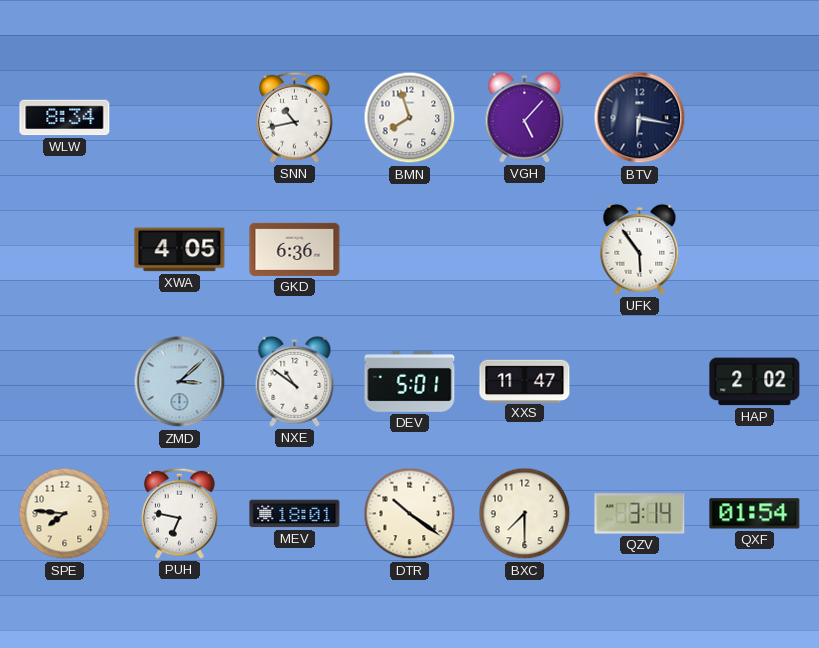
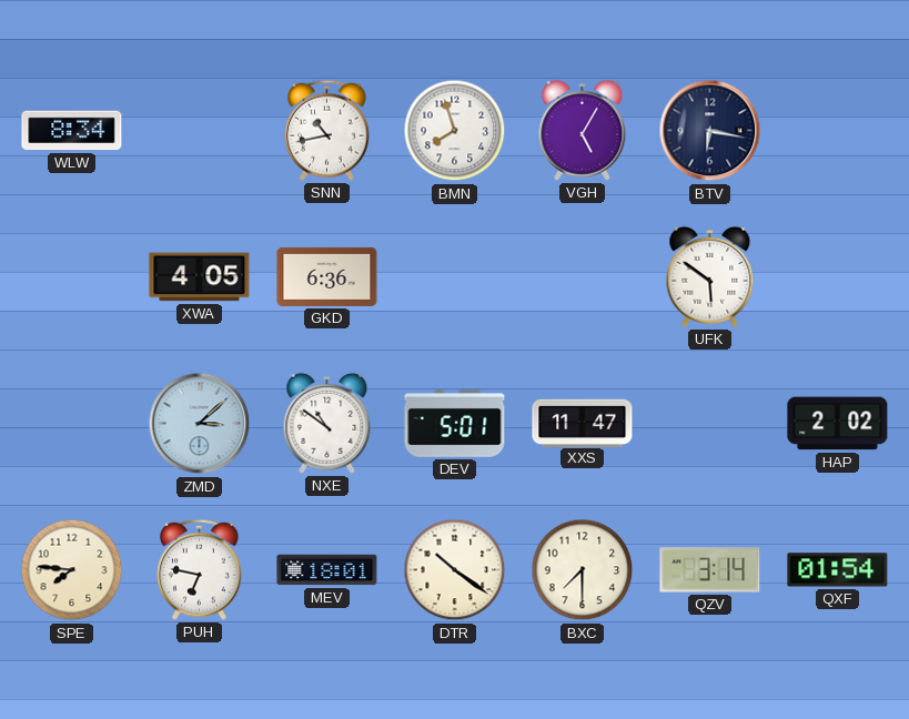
VGH: 5:07 -> 5:05
UFK: 5:54 -> 5:51
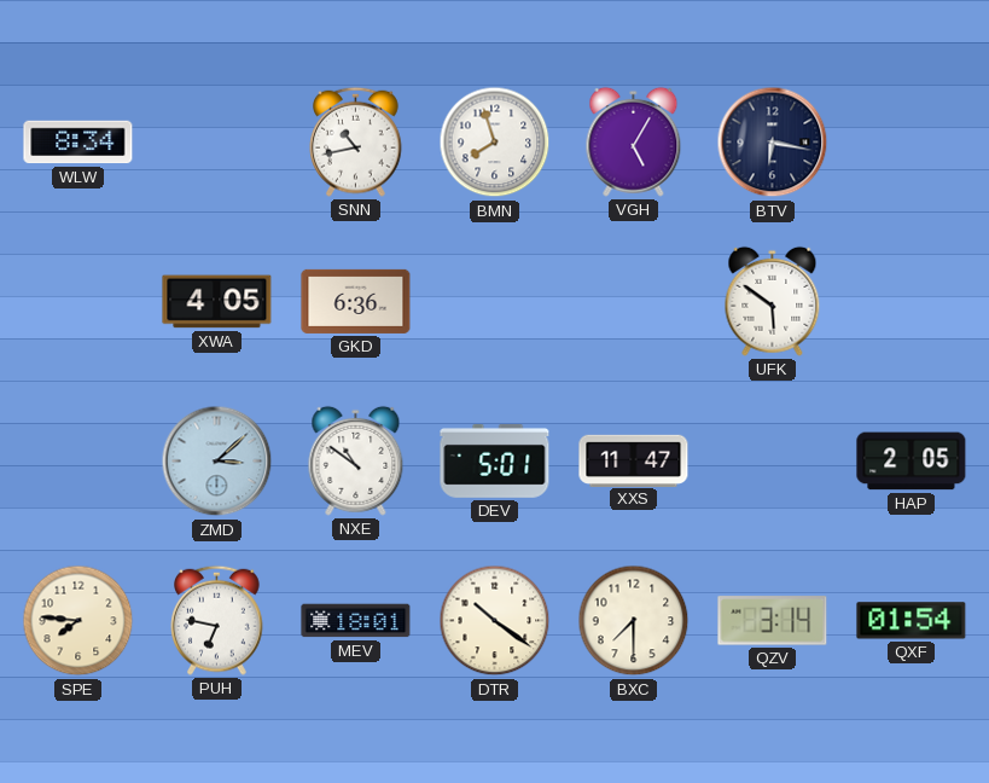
HAP: 2:02 -> 2:05
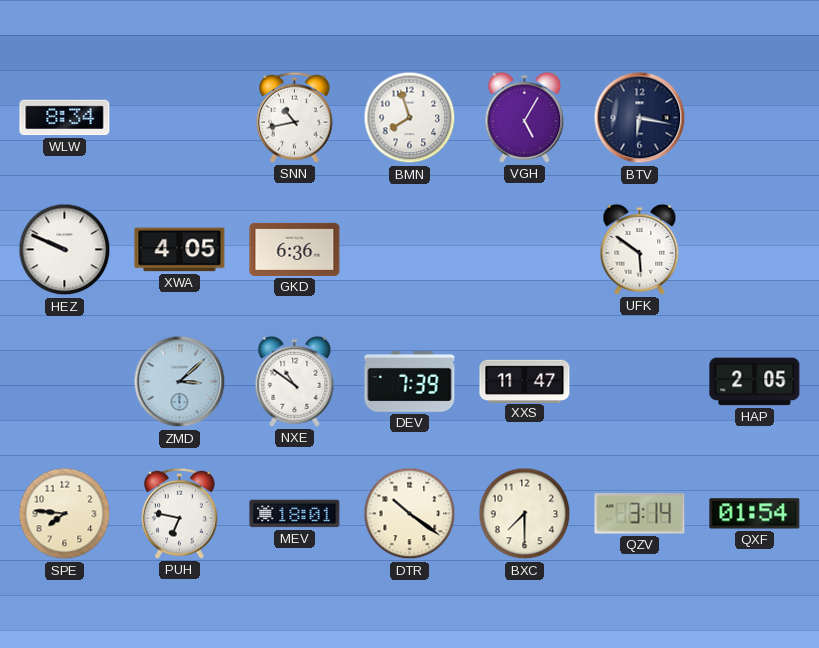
HEZ: none -> 9:49
DEV: 5:01 -> 7:39
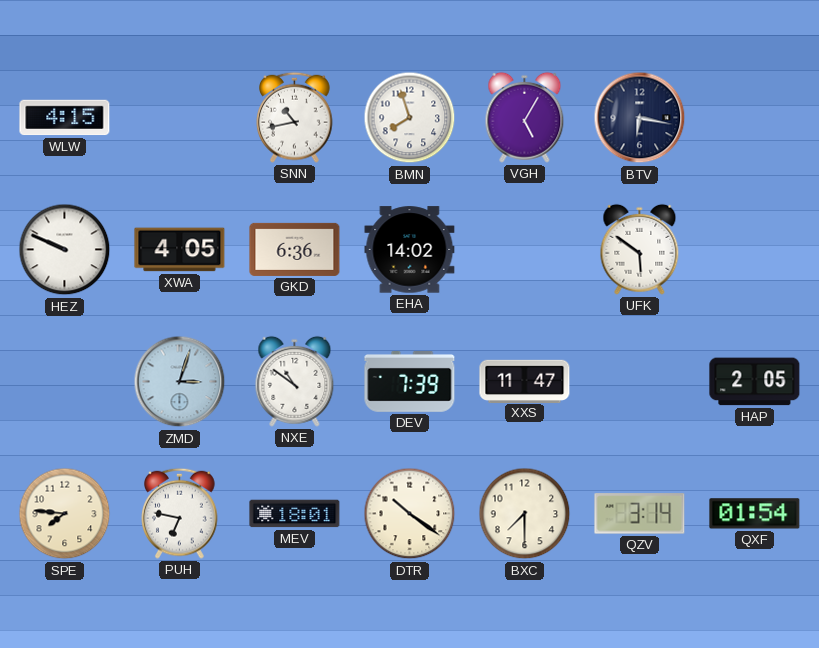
WLW: 8:34 -> 4:15
EHA: none -> 14:02
ZMD: 3:08 -> 3:03
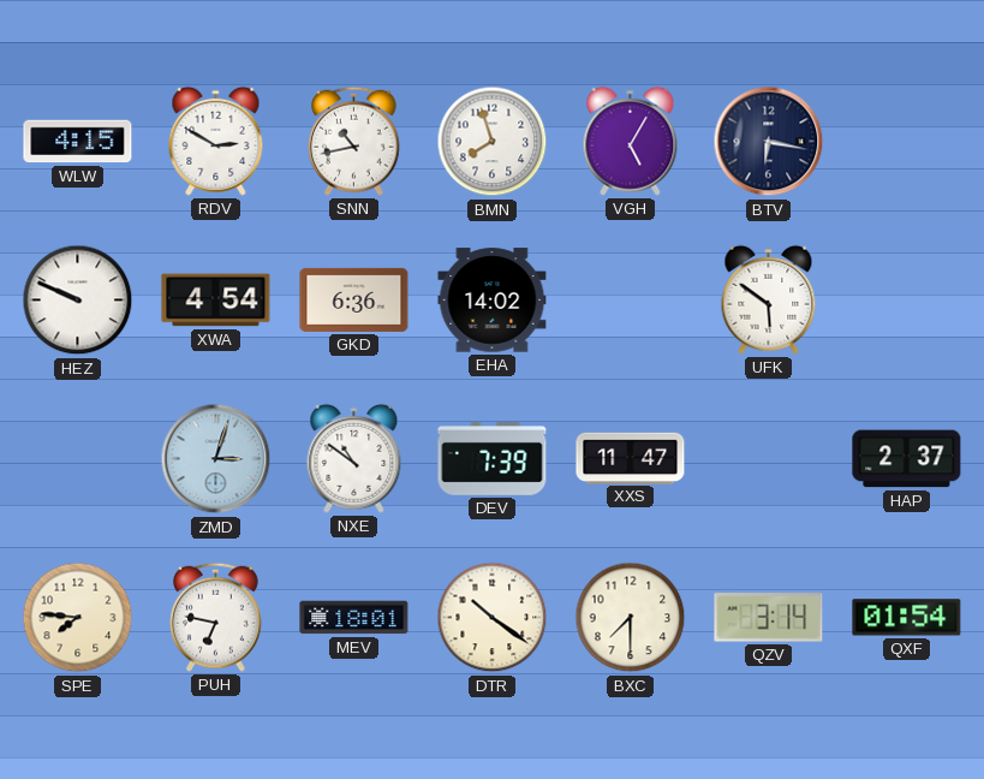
RDV: none -> 2:50
XWA: 4:05 -> 4:54
HAP: 2:05 -> 2:37
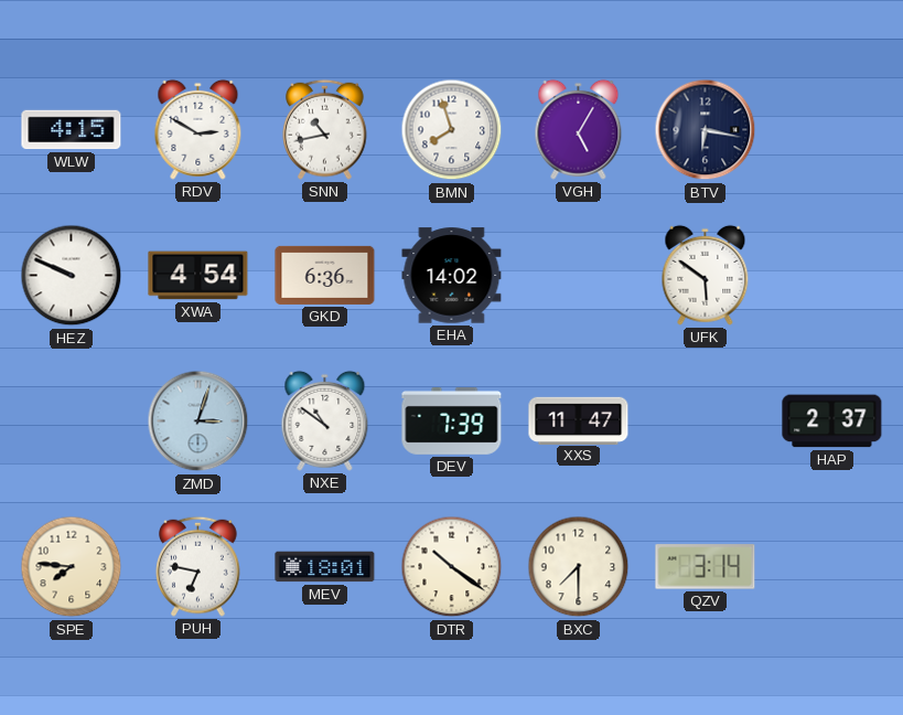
QXF: 01:54 -> none
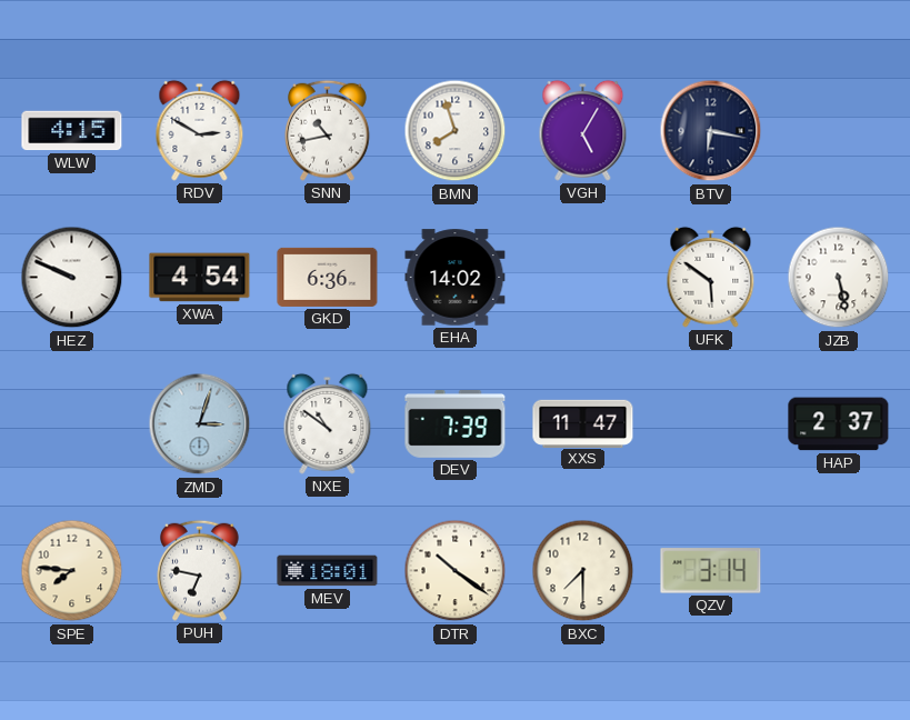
JZB: none -> 5:28
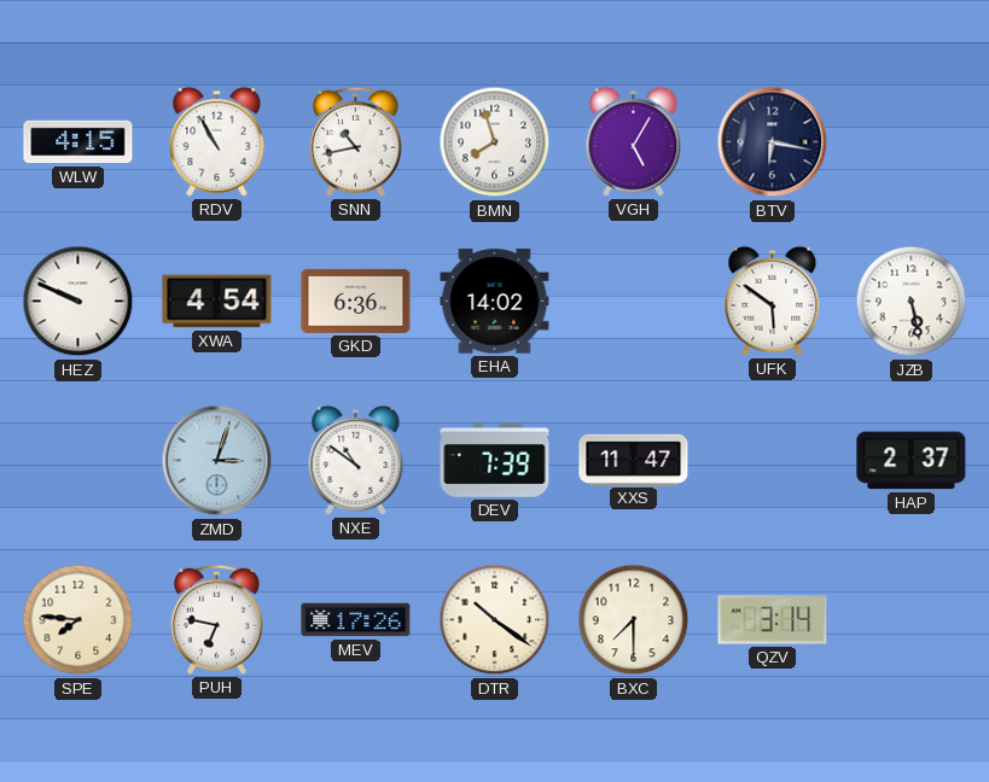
RDV: 2:50 -> 10:55
MEV: 18:01 -> 17:26
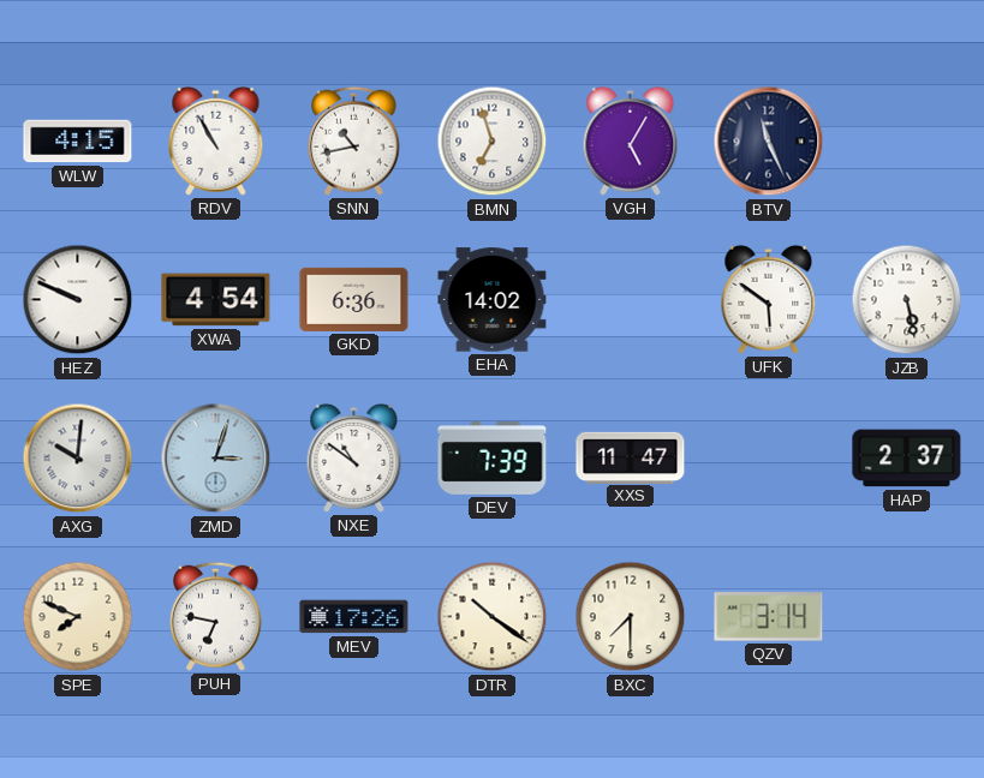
BMN: 7:57 -> 6:57
BTV: 6:17 -> 11:26
AXG: none -> 10:01
SPE: 7:46 -> 7:49
